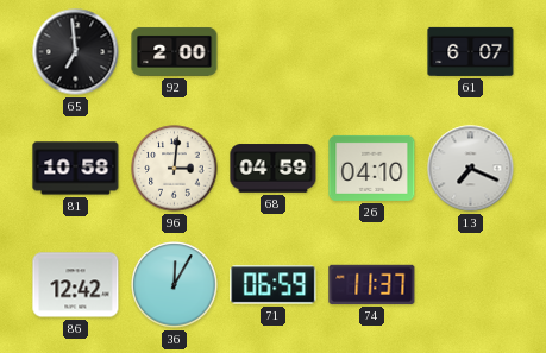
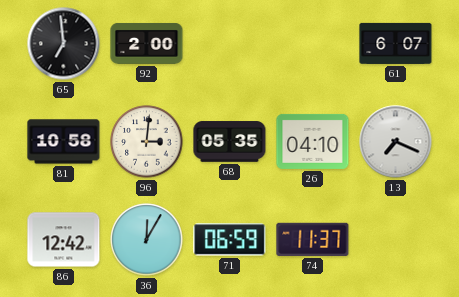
68: 04:59 -> 05:35
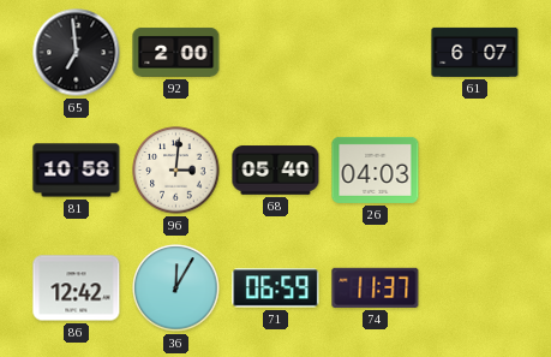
68: 05:35 -> 05:40
26: 04:10 -> 04:03
13: 7:19 -> none
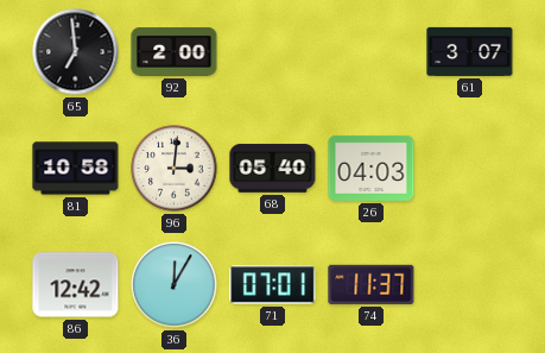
61: 6:07 -> 3:07
71: 06:59 -> 07:01
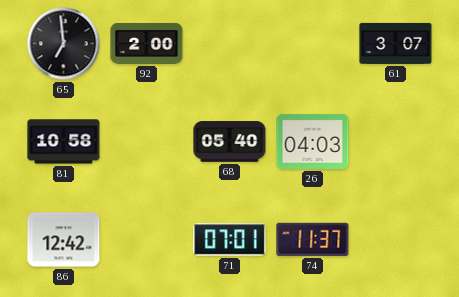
96: 3:01 -> none
36: 12:05 -> none
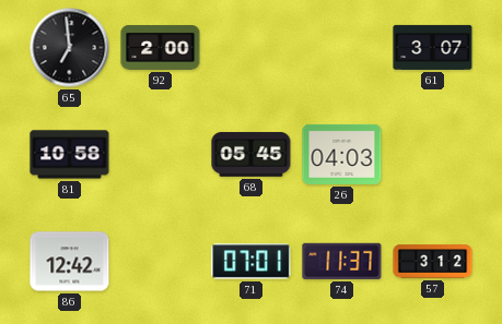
68: 05:40 -> 05:45
57: none -> 3:12
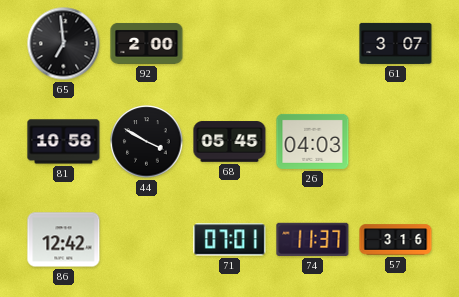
44: none -> 3:50
57: 3:12 -> 3:16
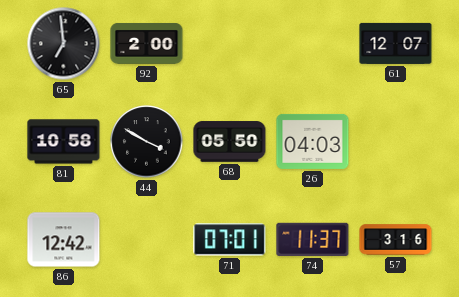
61: 3:07 -> 12:07
68: 05:45 -> 05:50
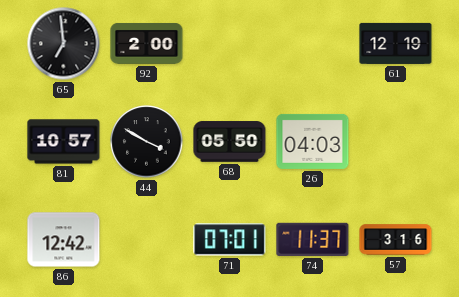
61: 12:07 -> 12:19
81: 10:58 -> 10:57
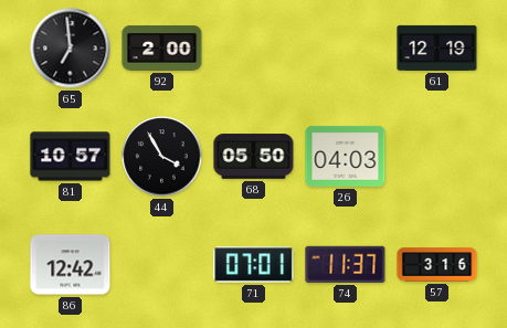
44: 3:50 -> 3:55
